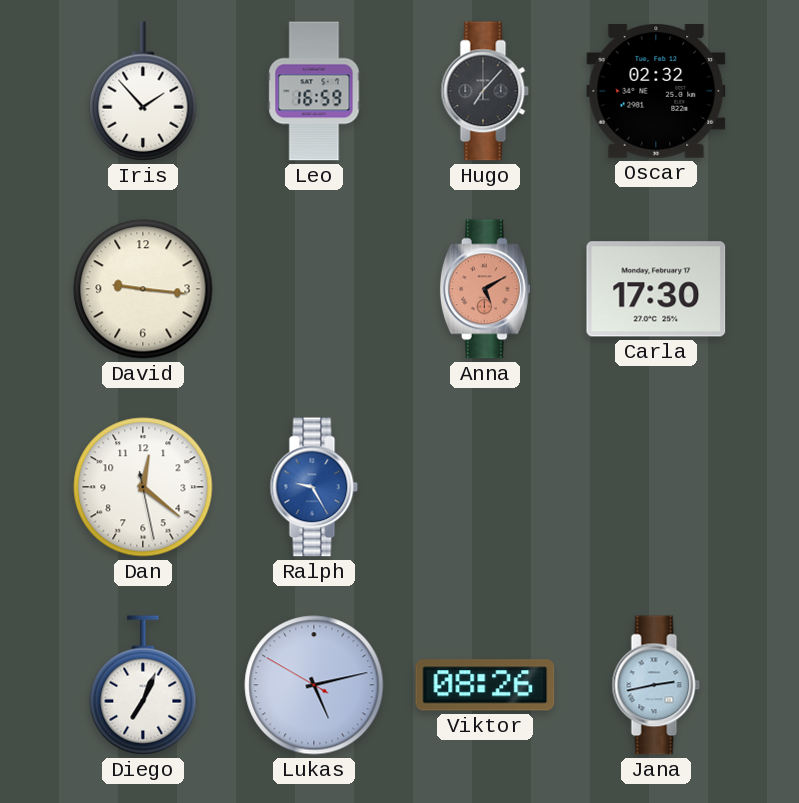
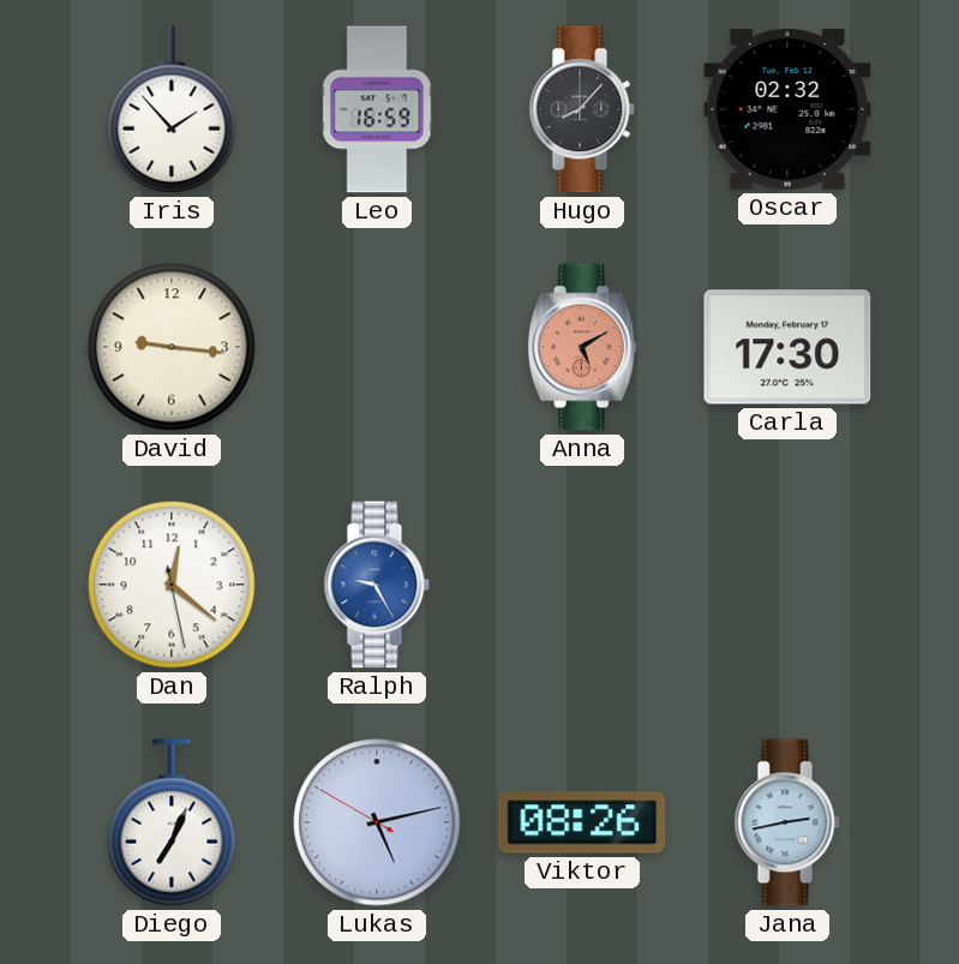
Hugo: 7:07 -> 8:07
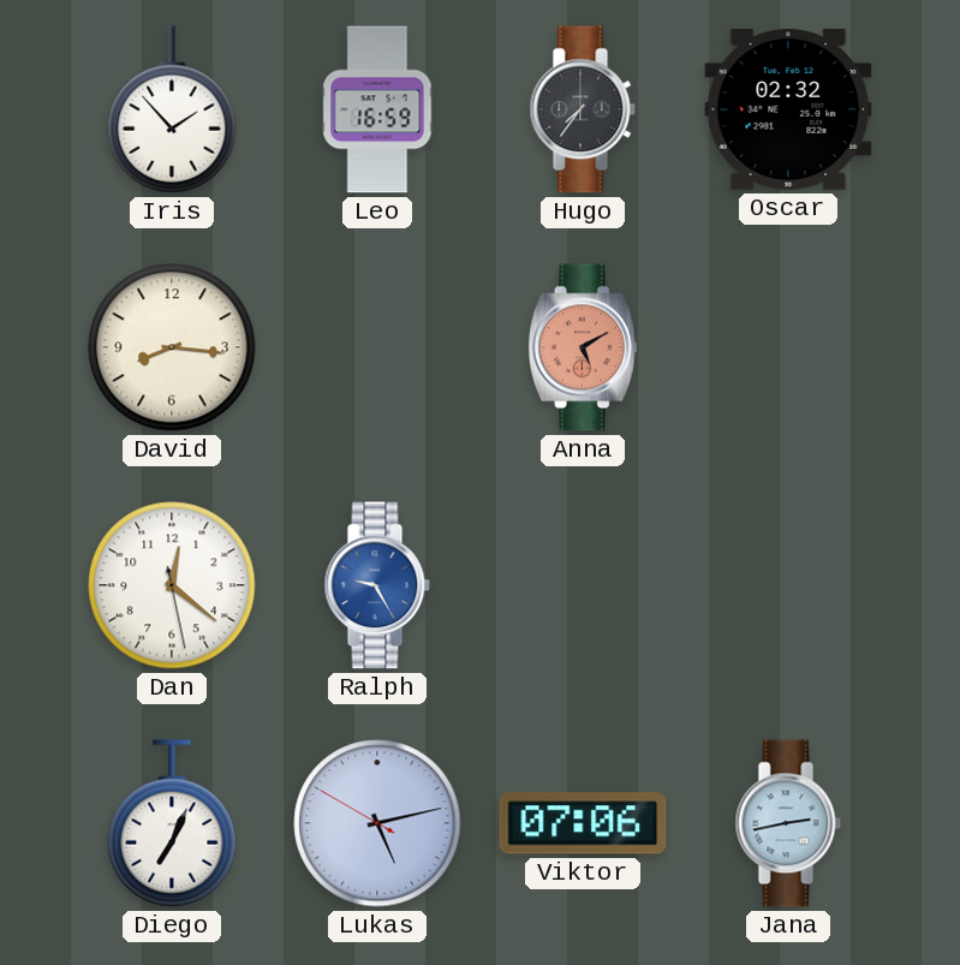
Hugo: 8:07 -> 7:36
David: 9:16 -> 8:16
Carla: 17:30 -> none
Viktor: 08:26 -> 07:06
